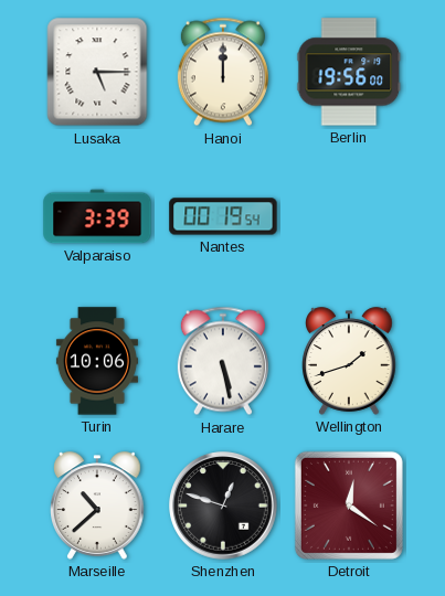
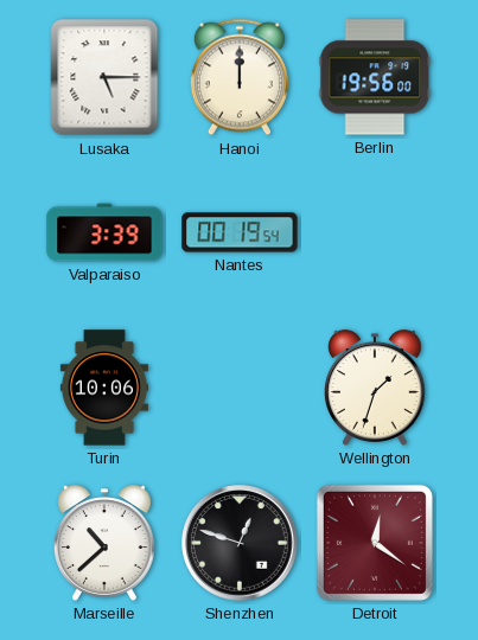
Harare: 5:28 -> none
Wellington: 1:42 -> 1:33
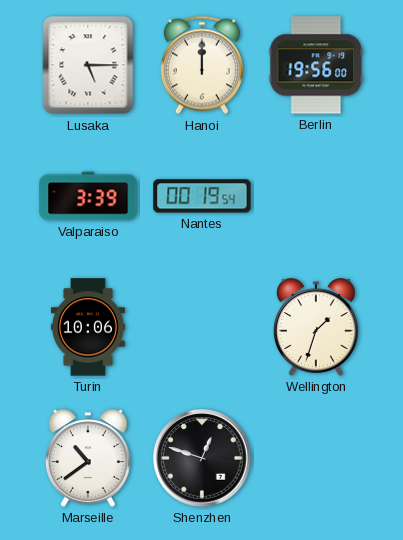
Marseille: 10:38 -> 10:39
Detroit: 12:21 -> none
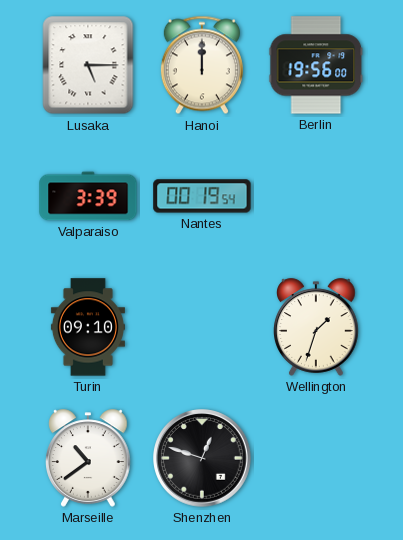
Turin: 10:06 -> 09:10
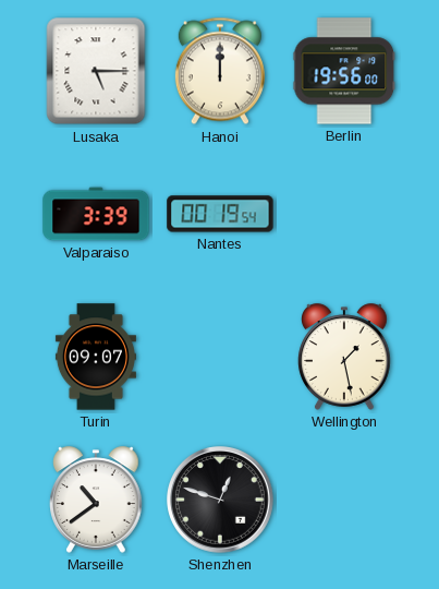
Turin: 09:10 -> 09:07
Wellington: 1:33 -> 1:28
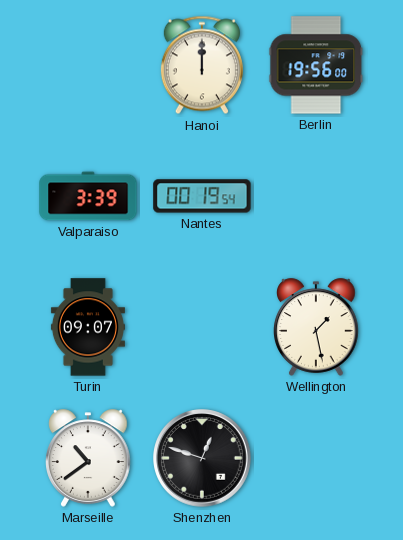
Lusaka: 5:15 -> none
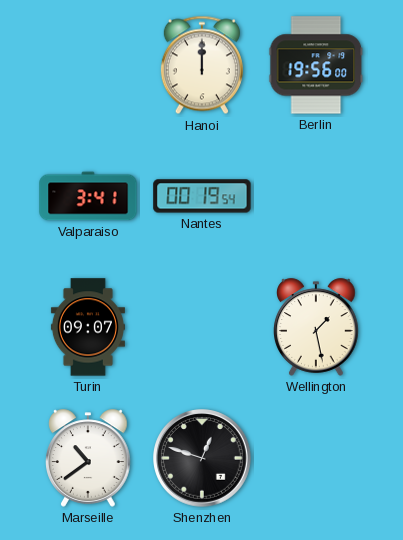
Valparaiso: 3:39 -> 3:41
